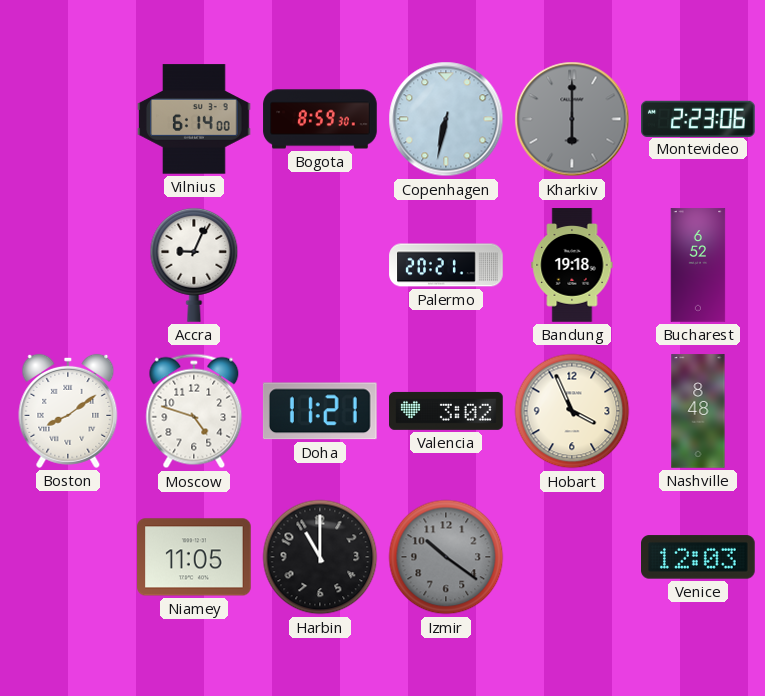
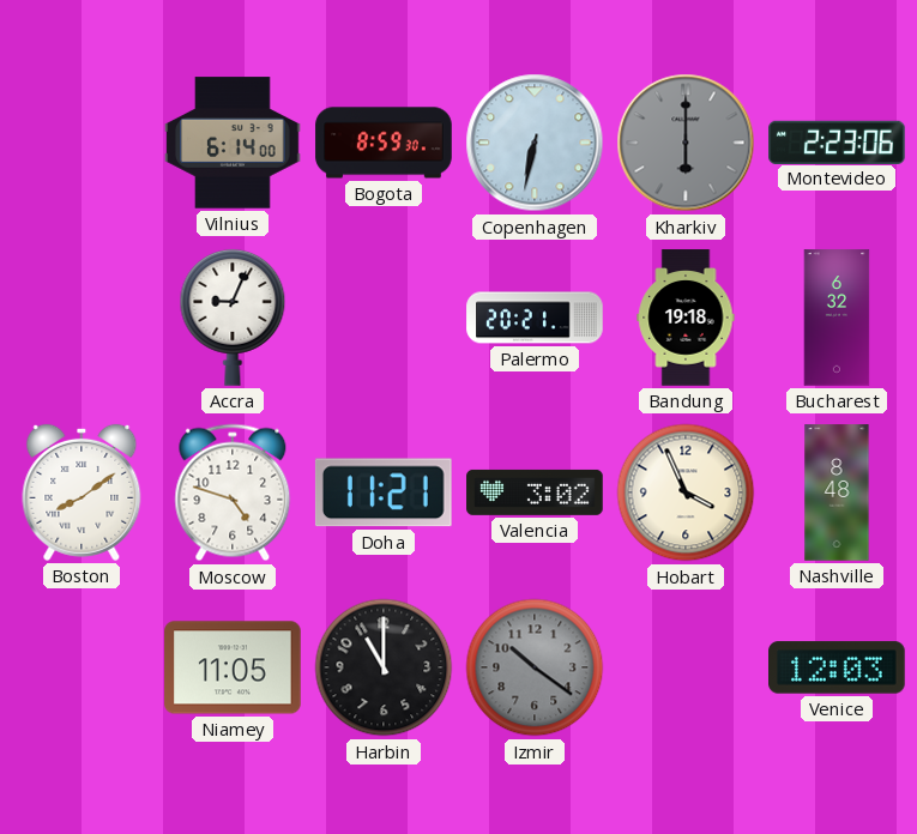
Bucharest: 6:52 -> 6:32
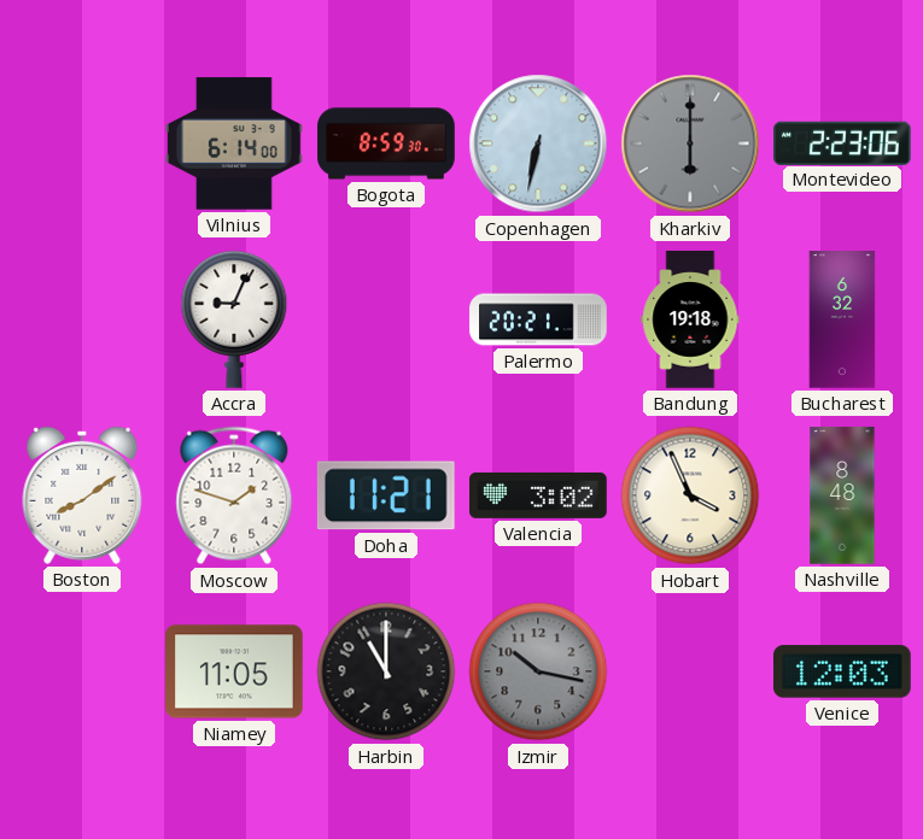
Moscow: 4:48 -> 1:48
Izmir: 10:21 -> 10:17
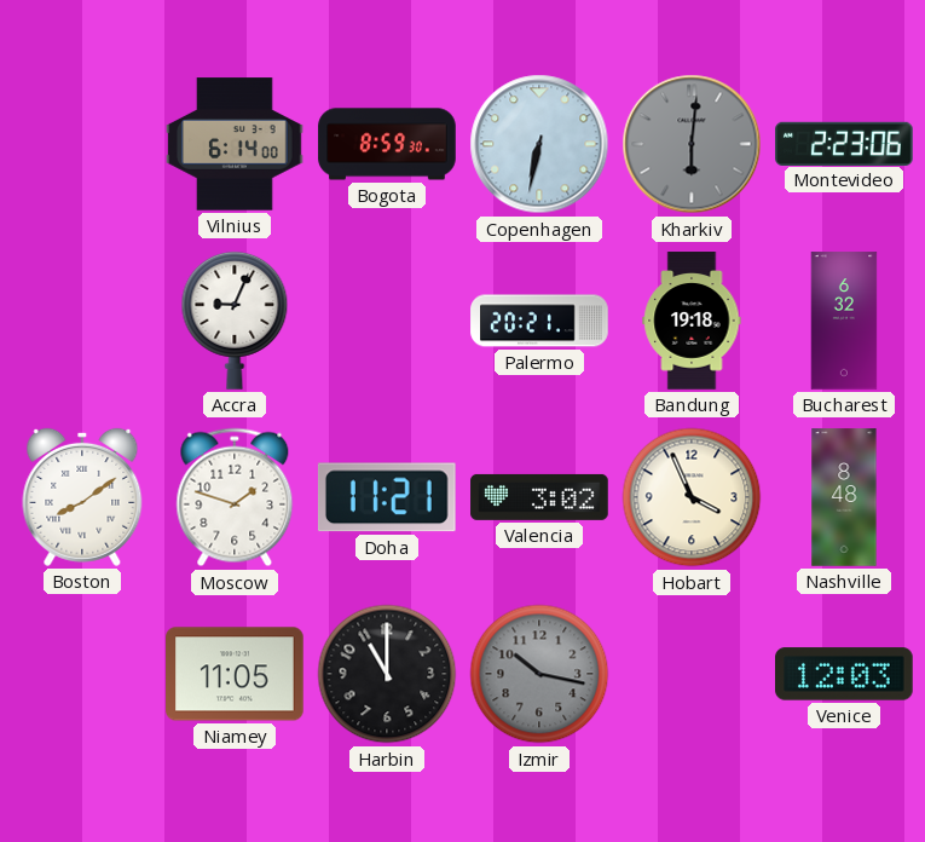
Kharkiv: 6:00 -> 6:01
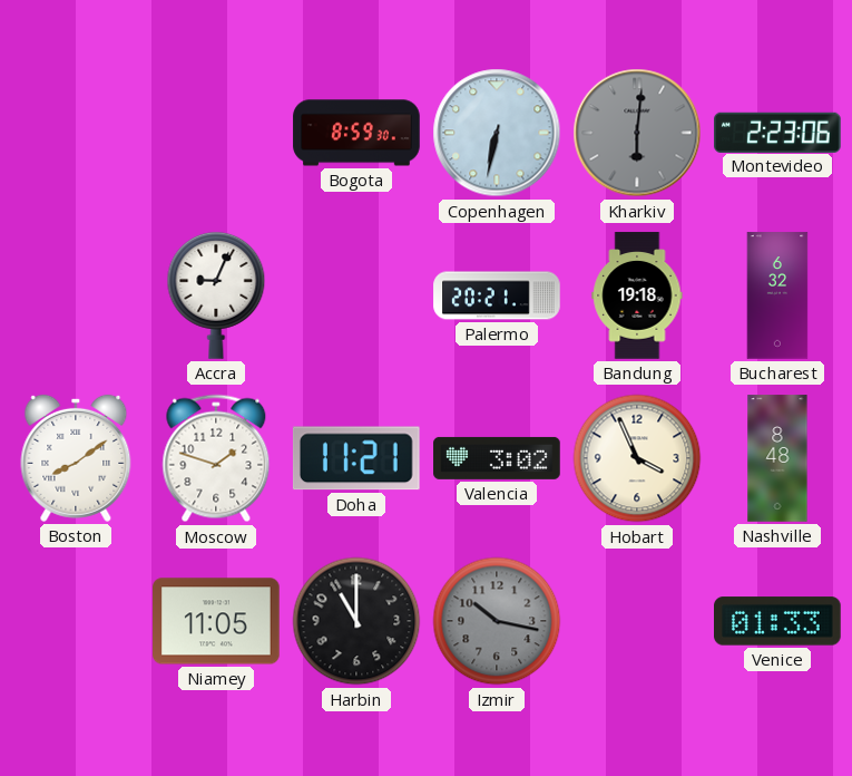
Vilnius: 6:14 -> none
Venice: 12:03 -> 01:33
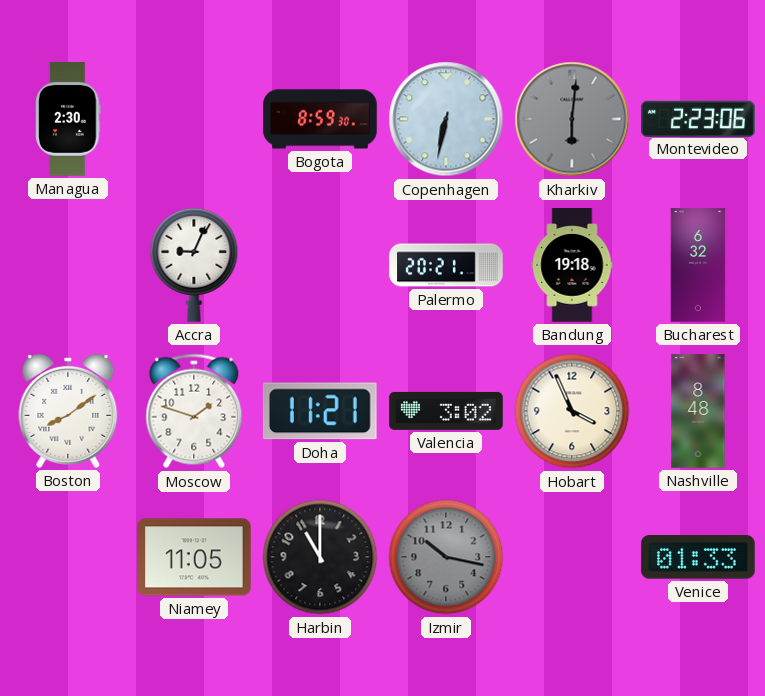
Managua: none -> 2:30
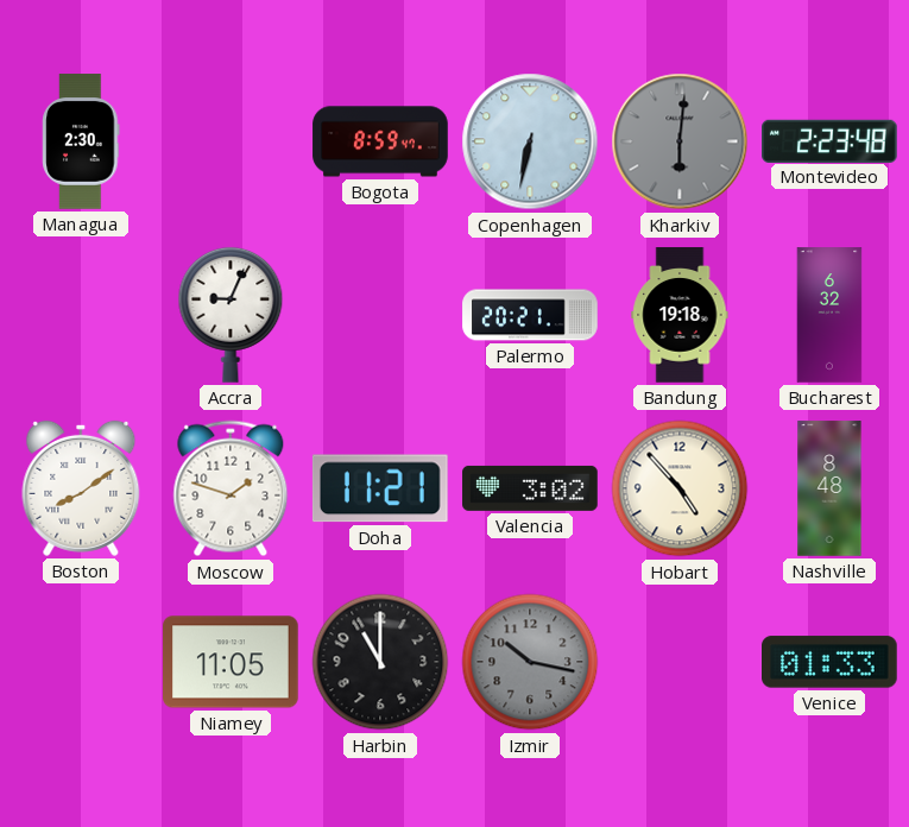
Bogota: 8:59:30 -> 8:59:47
Montevideo: 2:23:06 -> 2:23:48
Hobart: 3:56 -> 4:53
